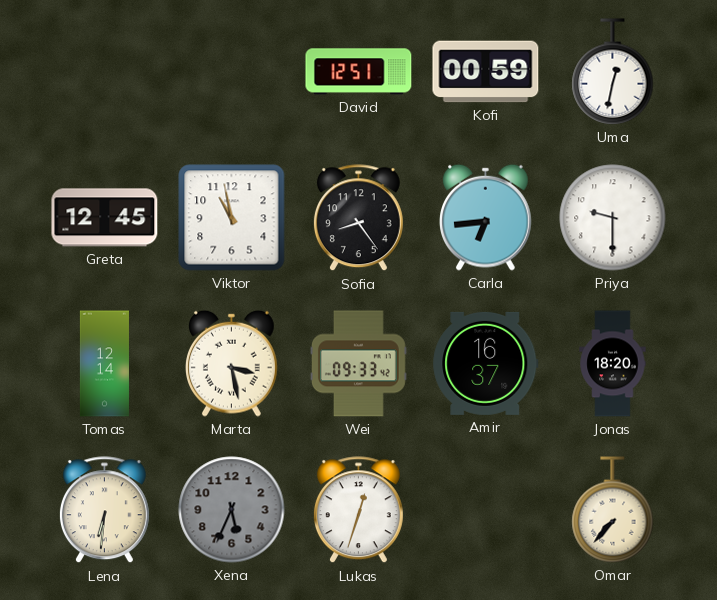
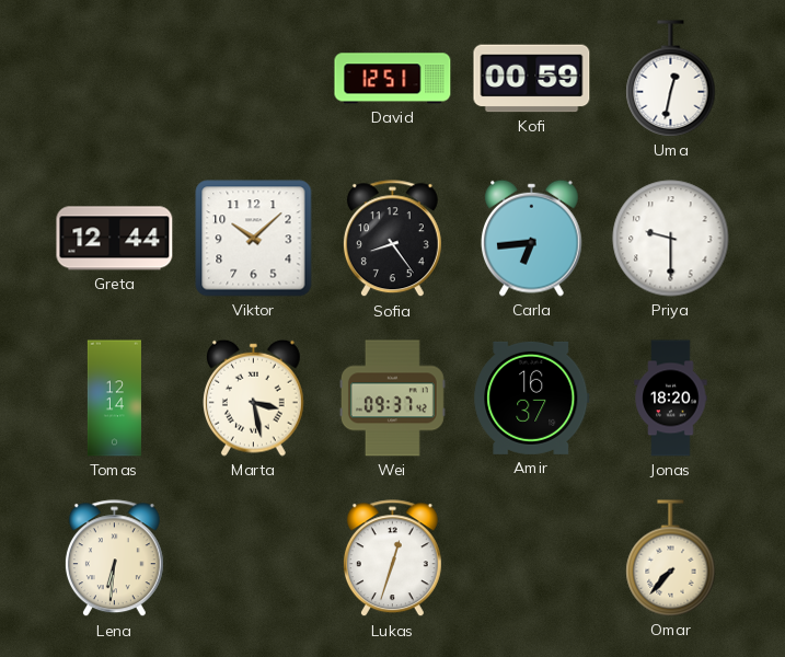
Greta: 12:45 -> 12:44
Viktor: 10:58 -> 10:08
Wei: 09:33 -> 09:37
Xena: 5:34 -> none
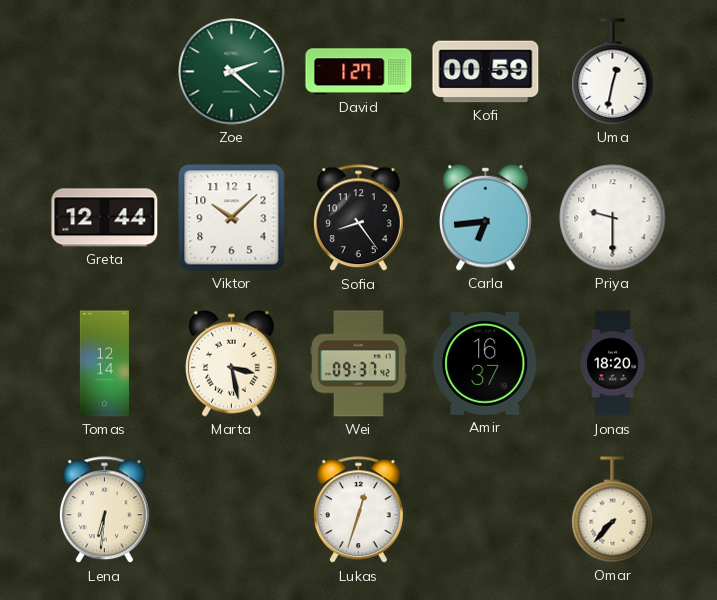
Zoe: none -> 2:22
David: 12:51 -> 1:27
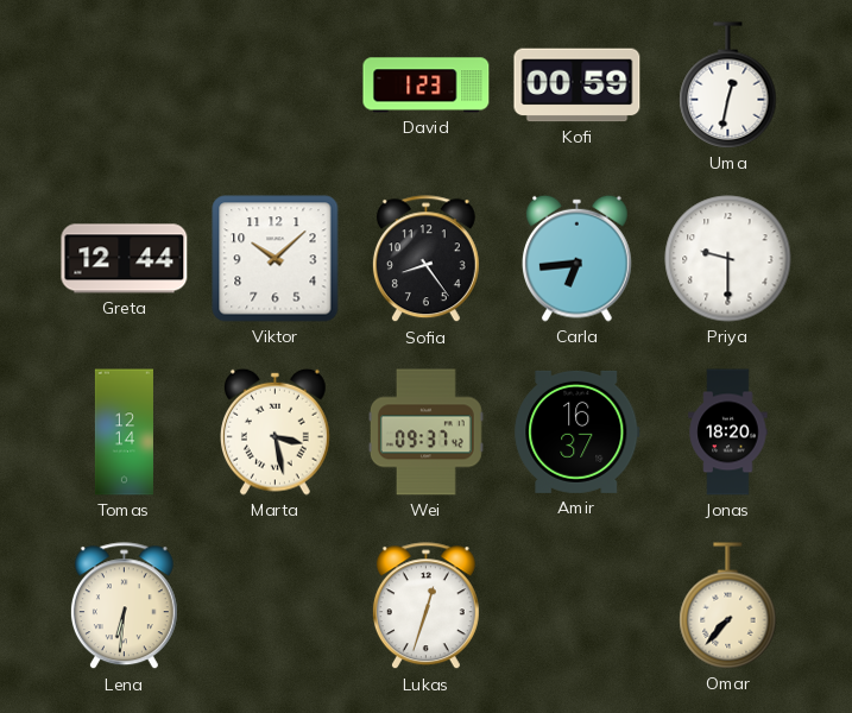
Zoe: 2:22 -> none
David: 1:27 -> 1:23
